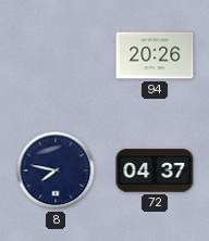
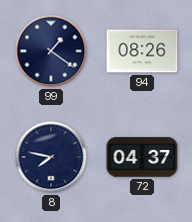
99: none -> 1:21
94: 20:26 -> 08:26
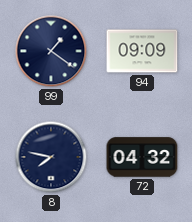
94: 08:26 -> 09:09
72: 04:37 -> 04:32
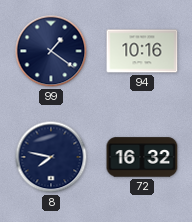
94: 09:09 -> 10:16
72: 04:32 -> 16:32
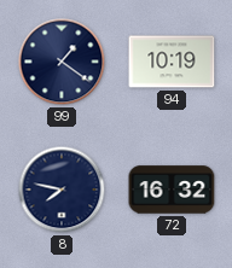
94: 10:16 -> 10:19
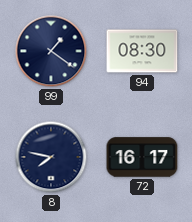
94: 10:19 -> 08:30
72: 16:32 -> 16:17
